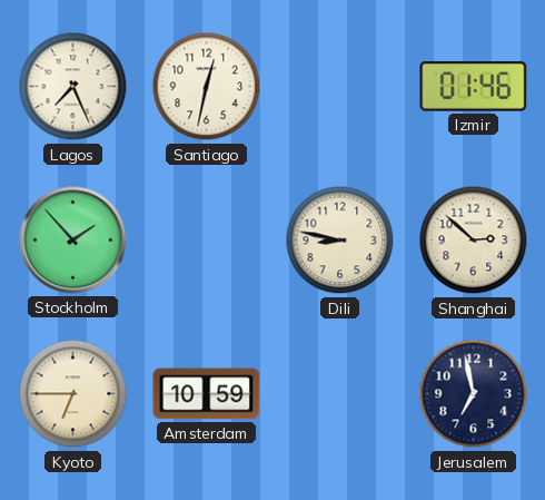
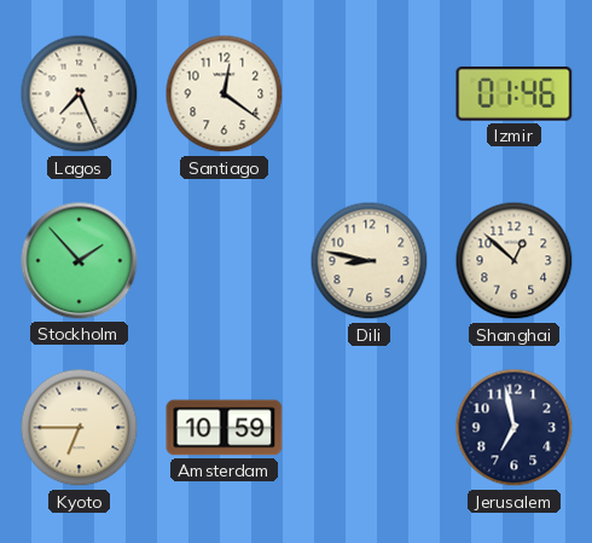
Santiago: 12:32 -> 12:21
Shanghai: 2:52 -> 12:52
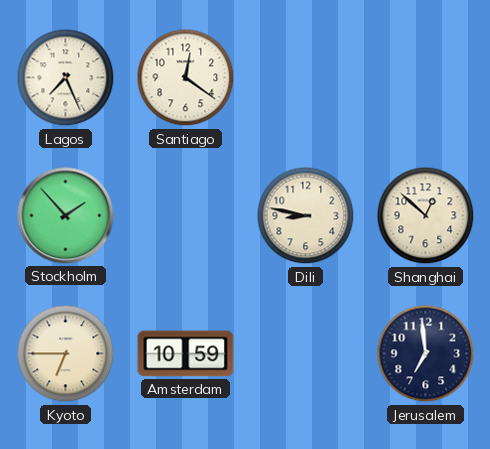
Izmir: 01:46 -> none
Jerusalem: 6:58 -> 6:59
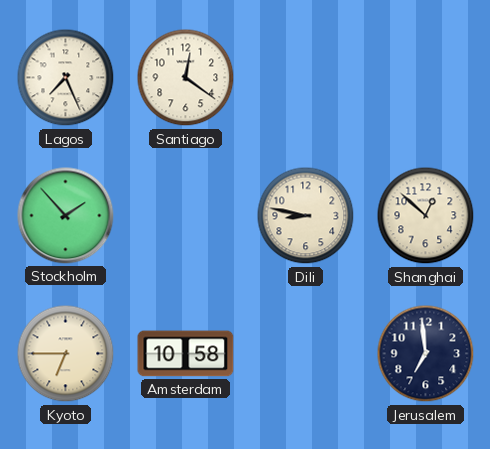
Amsterdam: 10:59 -> 10:58
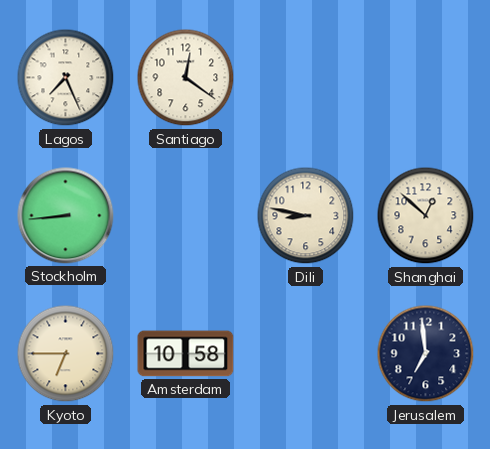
Stockholm: 1:53 -> 8:44
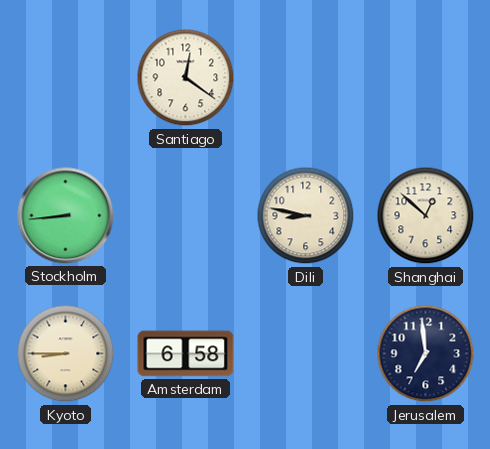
Lagos: 7:26 -> none
Kyoto: 6:45 -> 8:45
Amsterdam: 10:58 -> 6:58
